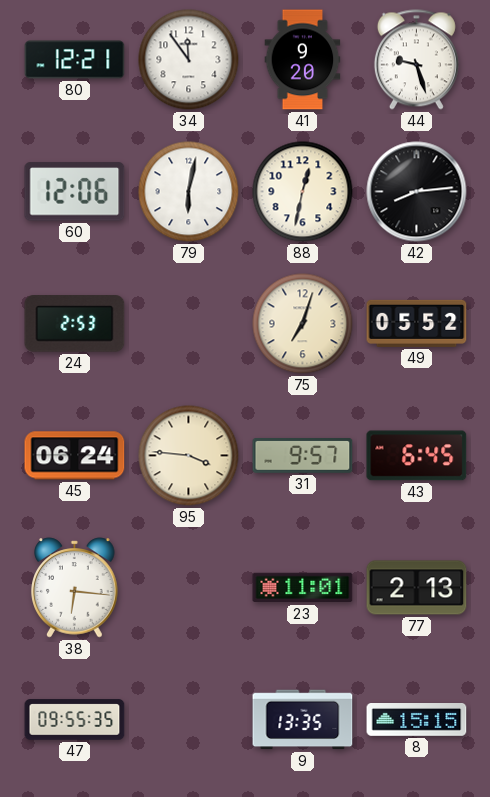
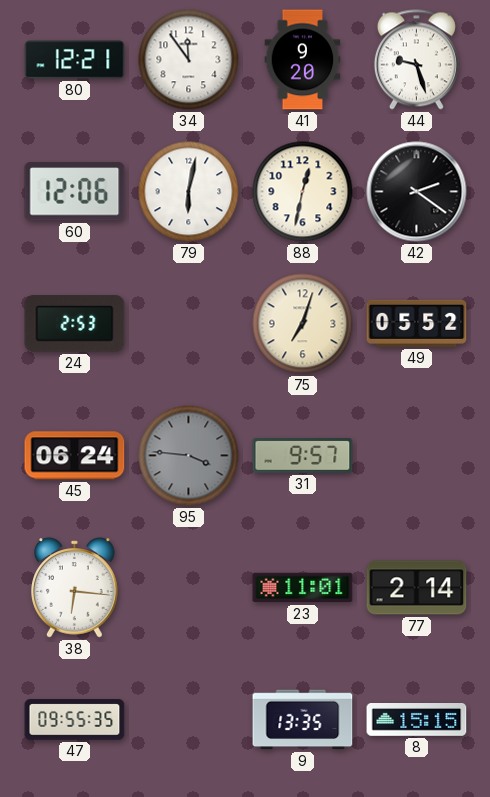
42: 8:14 -> 2:21
95 dial: cream -> grey
43: 6:45 -> none
77: 2:13 -> 2:14
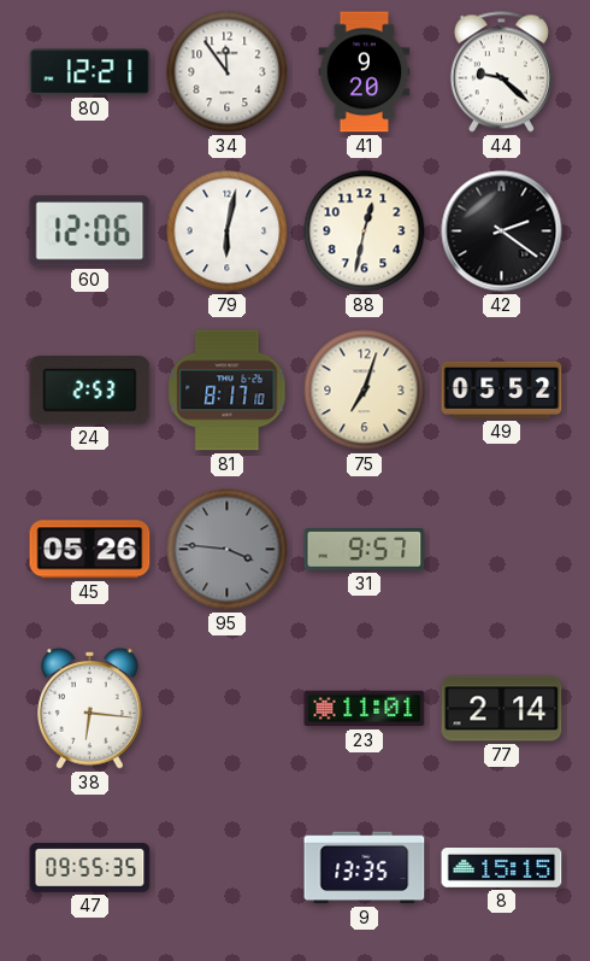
44: 9:27 -> 9:22
81: none -> 8:17
45: 06:24 -> 05:26
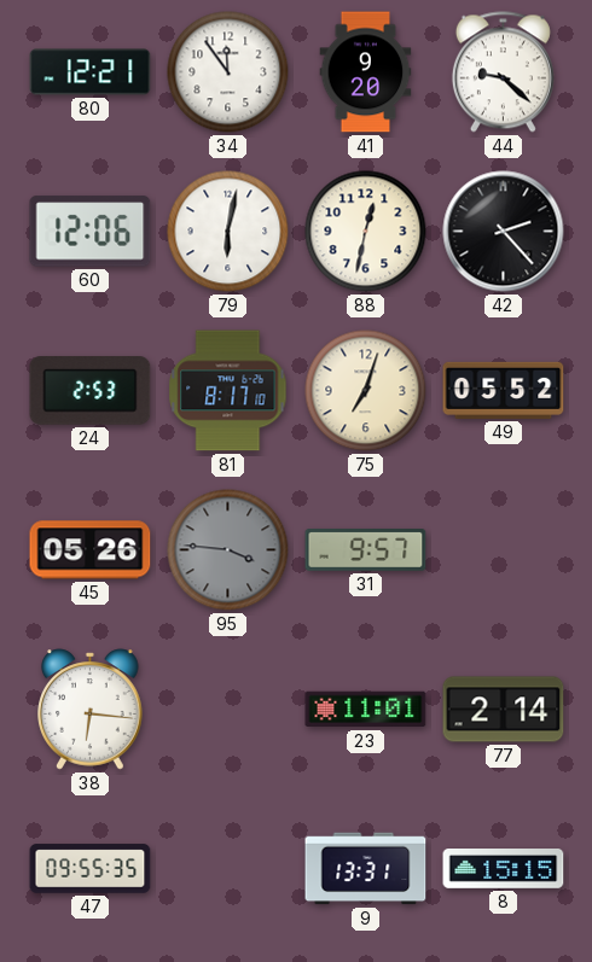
42: 2:21 -> 2:23
9: 13:35 -> 13:31
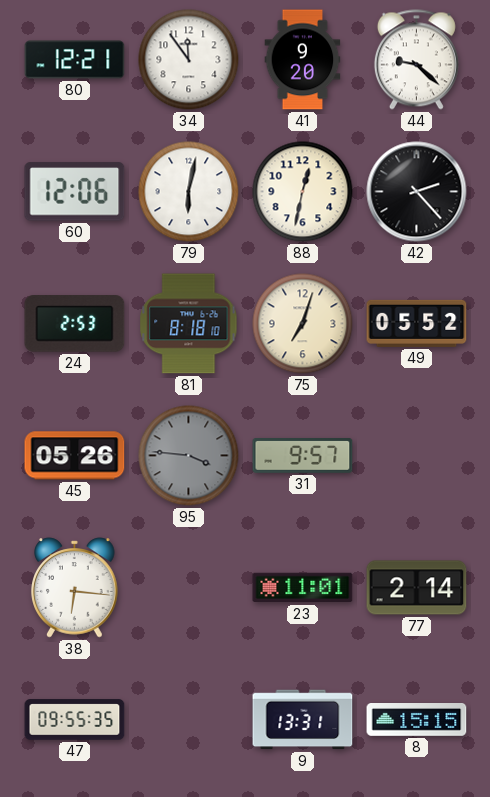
81: 8:17 -> 8:18
